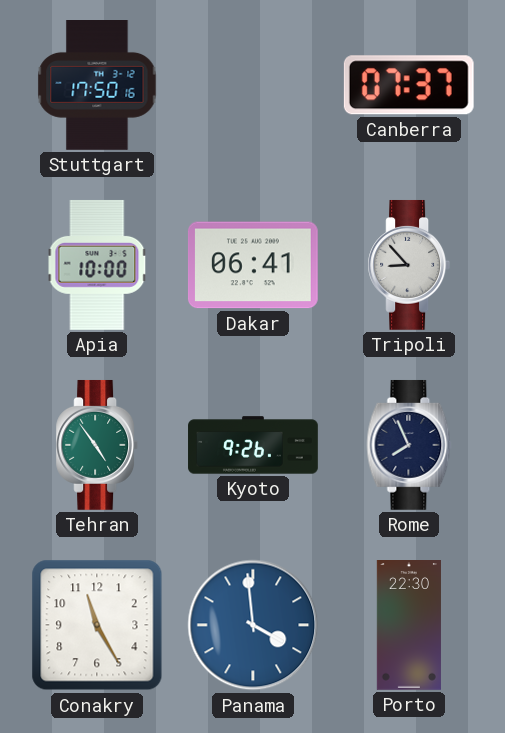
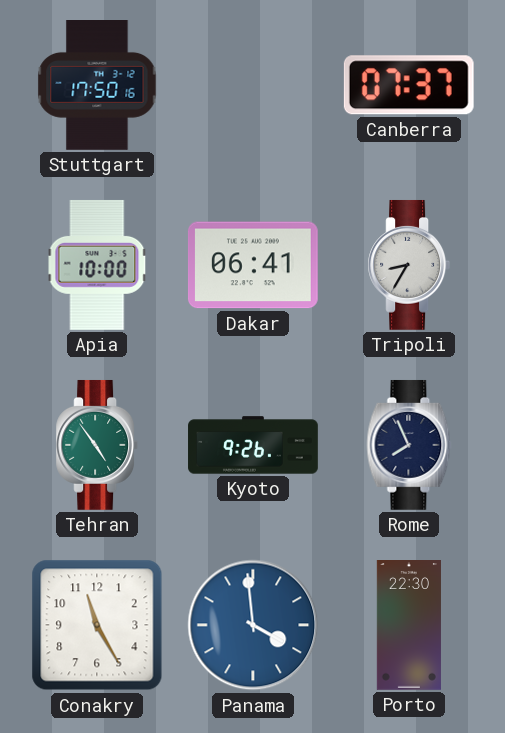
Tripoli: 8:53 -> 8:35
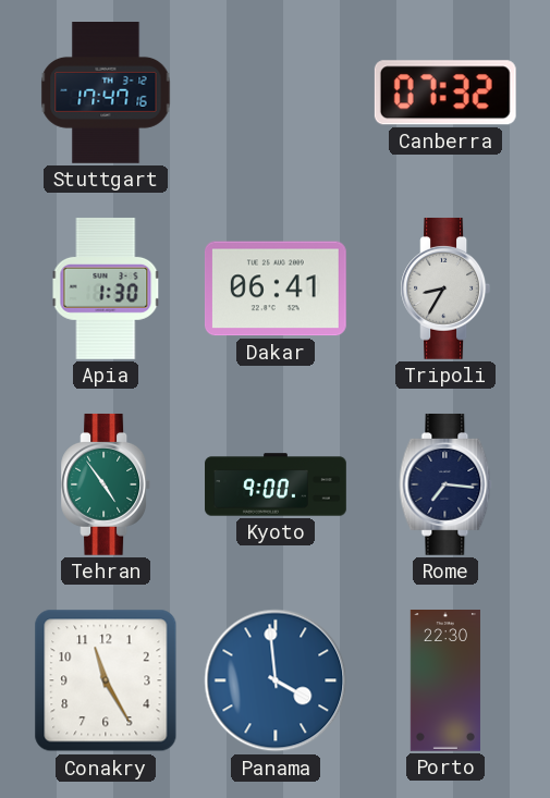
Stuttgart: 17:50 -> 17:47
Canberra: 07:37 -> 07:32
Apia: 10:00 -> 1:30
Kyoto: 9:26 -> 9:00
Rome: 7:56 -> 7:16
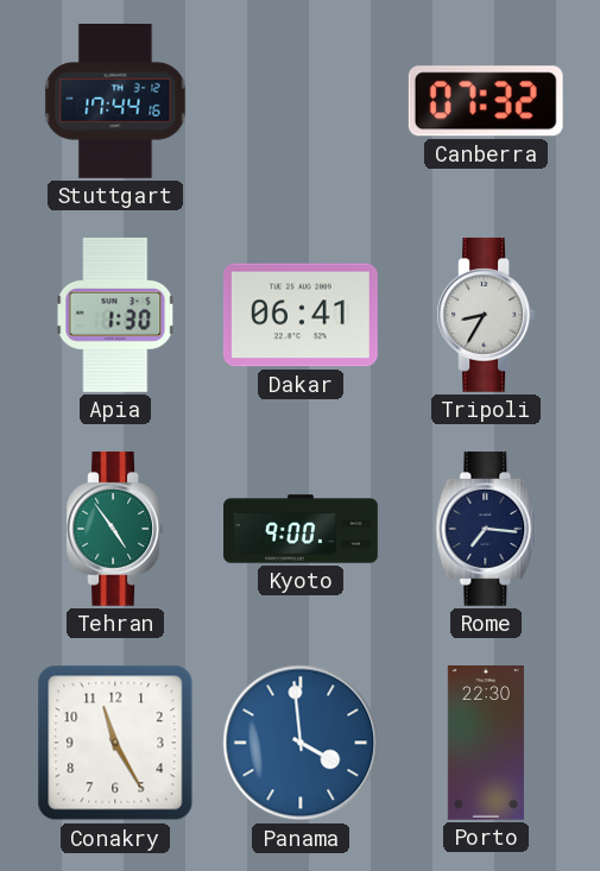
Stuttgart: 17:47 -> 17:44
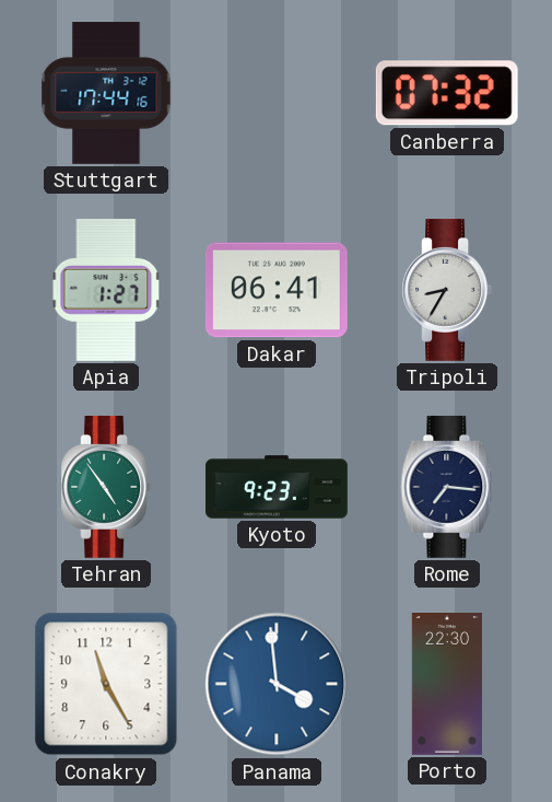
Apia: 1:30 -> 1:27
Kyoto: 9:00 -> 9:23
